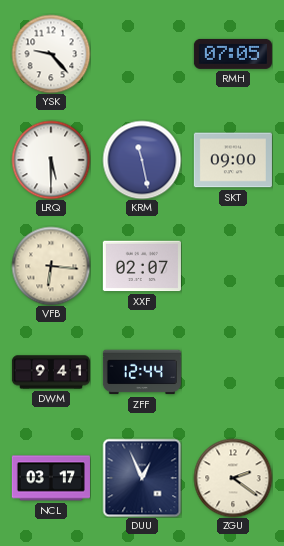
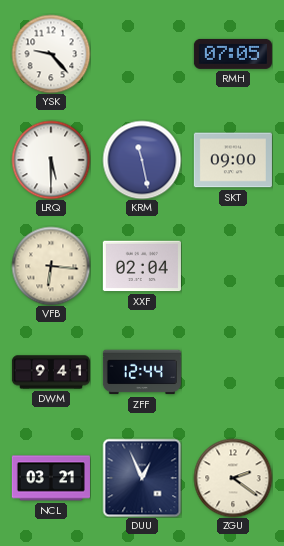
XXF: 02:07 -> 02:04
NCL: 03:17 -> 03:21
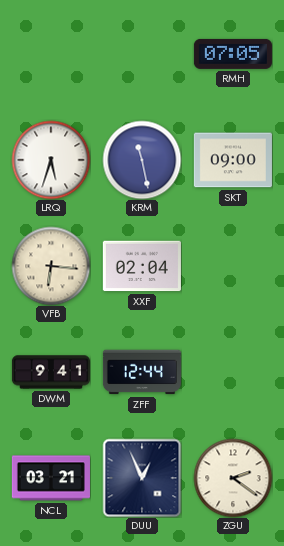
YSK: 9:23 -> none
LRQ: 5:30 -> 5:33
